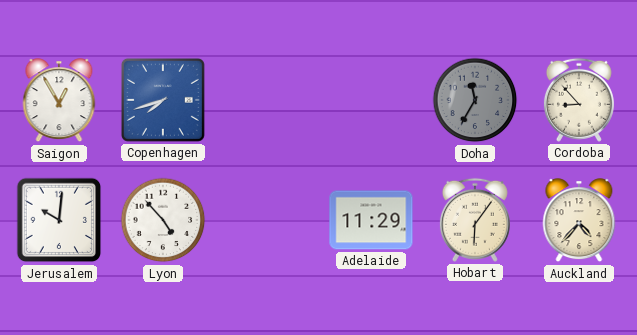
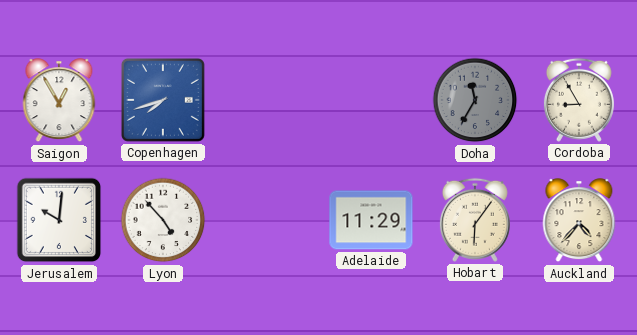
Cordoba: 8:53 -> 8:55
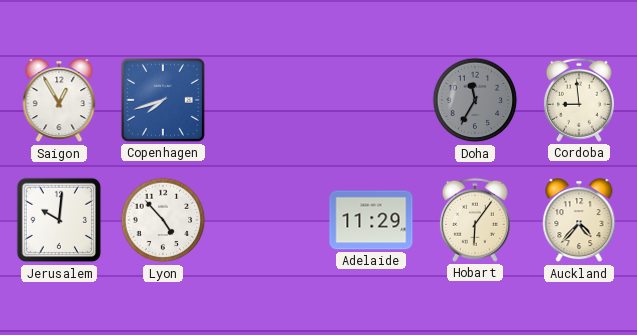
Cordoba: 8:55 -> 8:59
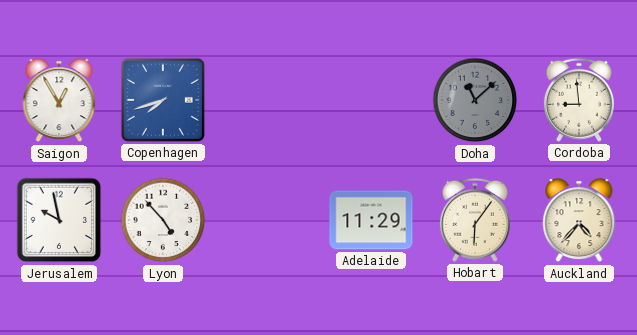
Doha: 11:35 -> 11:08
Jerusalem: 10:01 -> 9:58
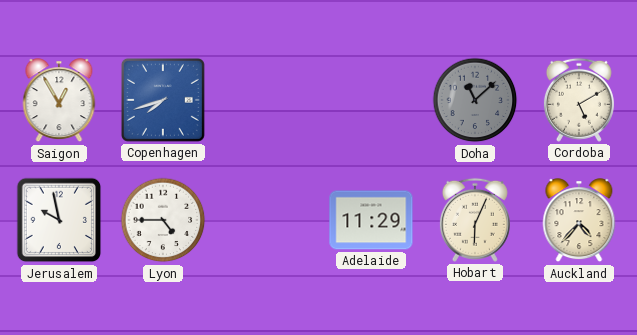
Cordoba: 8:59 -> 5:10
Lyon: 4:53 -> 4:45
Hobart: 6:06 -> 6:04
